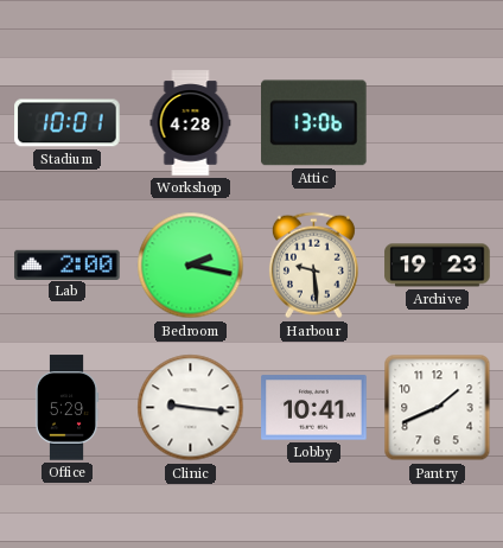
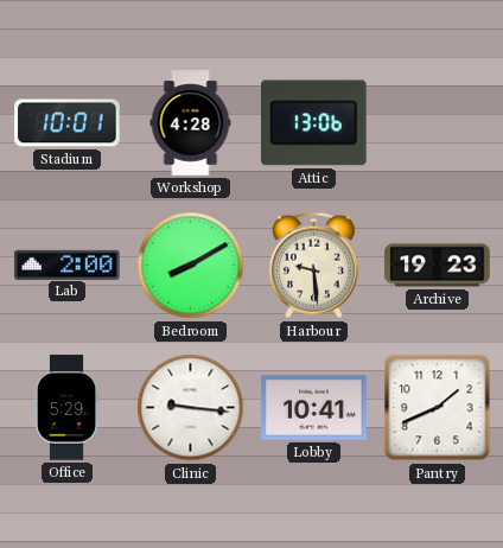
Bedroom: 2:17 -> 8:10
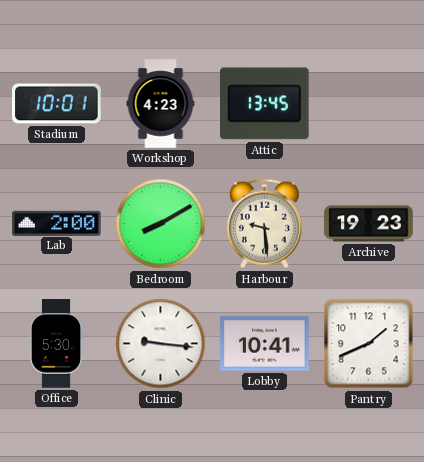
Workshop: 4:28 -> 4:23
Attic: 13:06 -> 13:45
Office: 5:29 -> 5:30
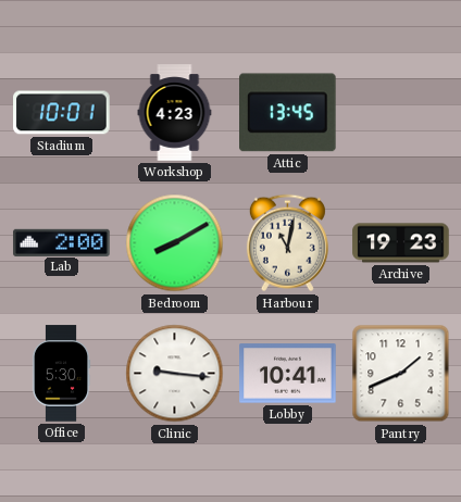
Harbour: 9:29 -> 11:02
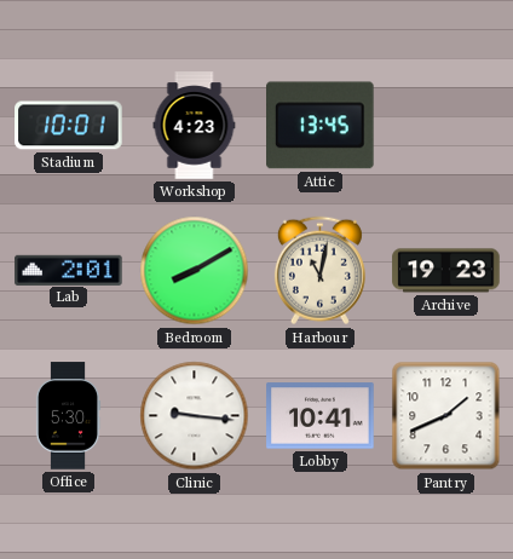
Lab: 2:00 -> 2:01
